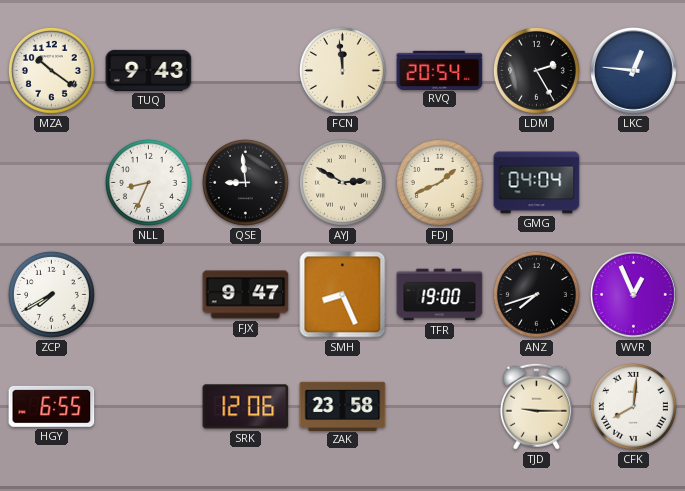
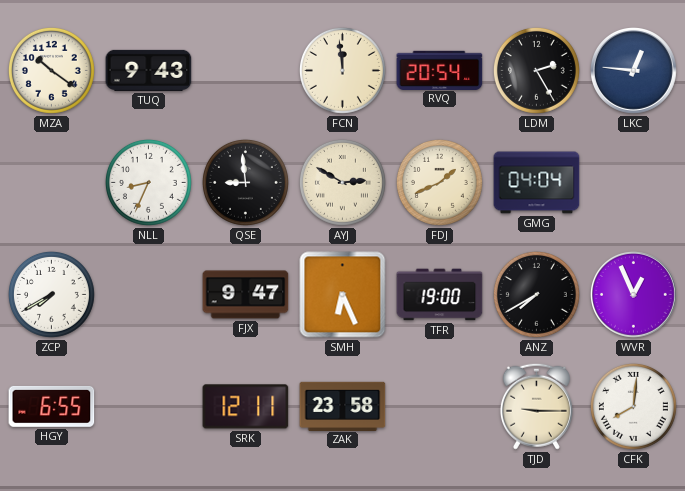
SMH: 8:26 -> 6:26
ANZ: 7:42 -> 7:40
SRK: 12:06 -> 12:11
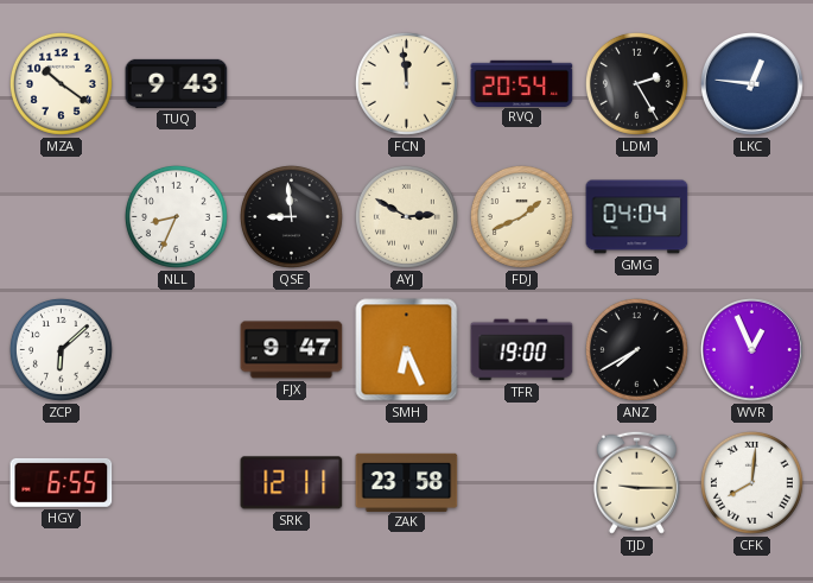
ZCP: 7:40 -> 6:08
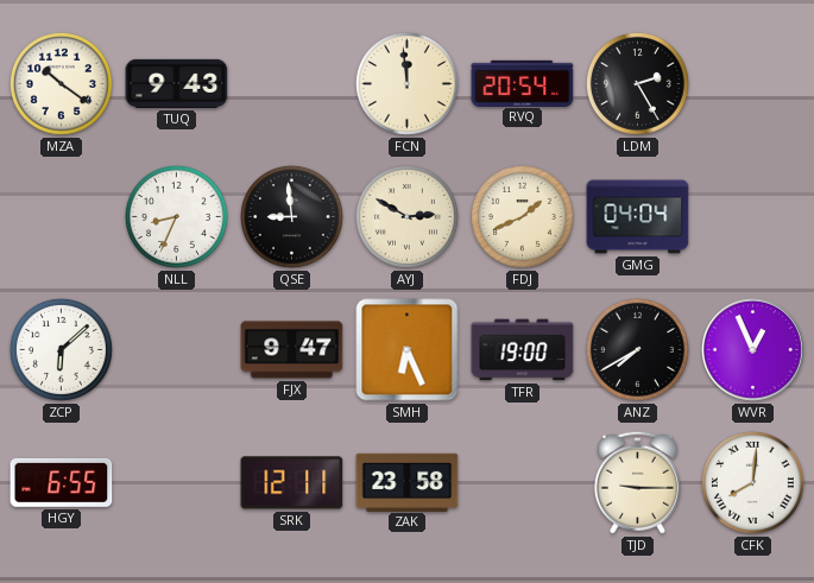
LKC: 12:46 -> none
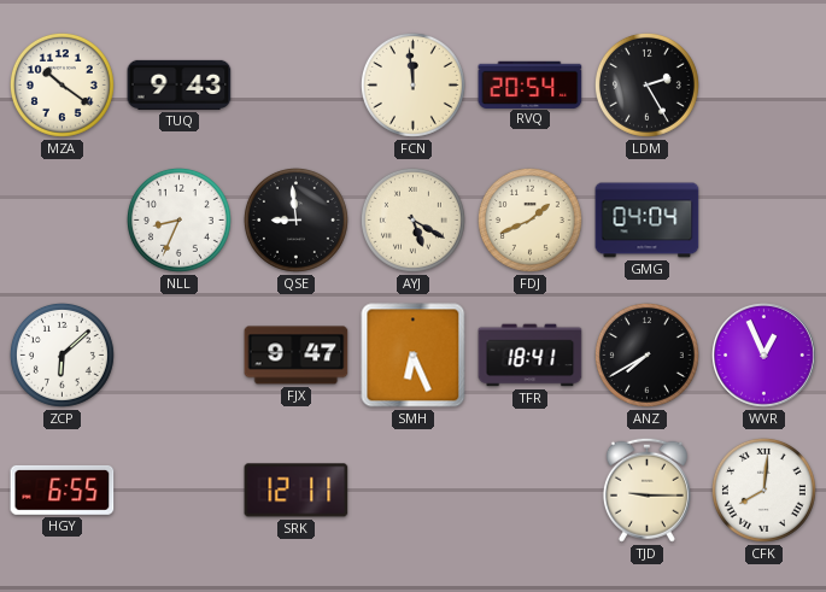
AYJ: 2:50 -> 5:20
TFR: 19:00 -> 18:41
ZAK: 23:58 -> none
